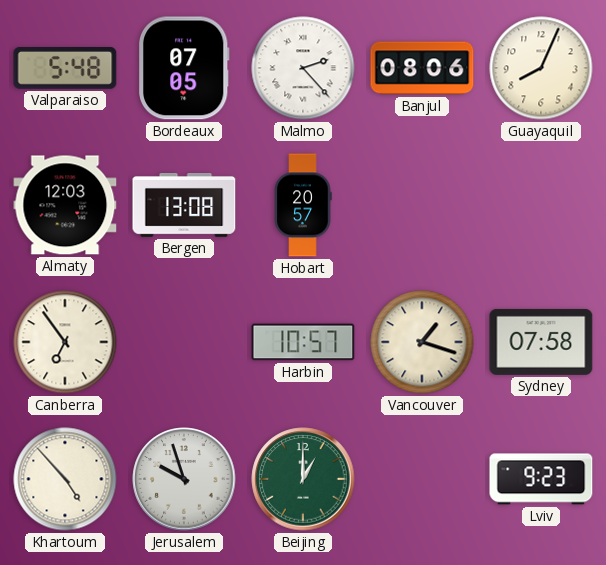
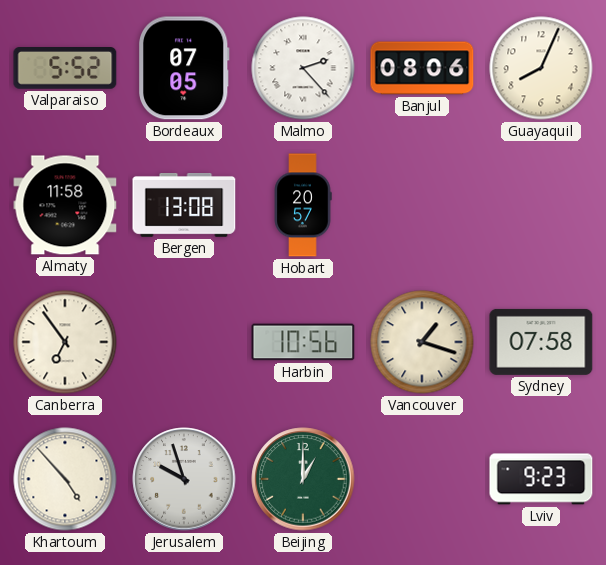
Valparaiso: 5:48 -> 5:52
Almaty: 12:03 -> 11:58
Harbin: 10:57 -> 10:56
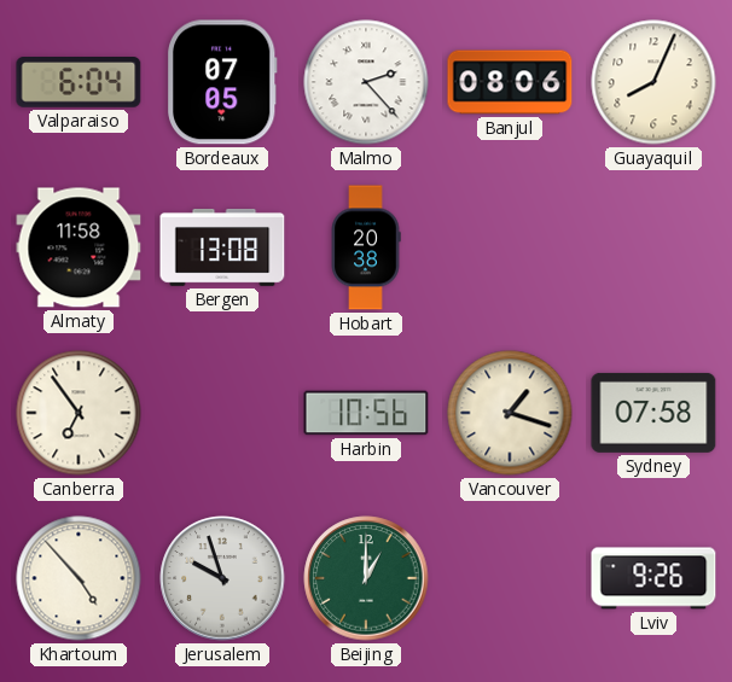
Valparaiso: 5:52 -> 6:04
Hobart: 20:57 -> 20:38
Lviv: 9:23 -> 9:26
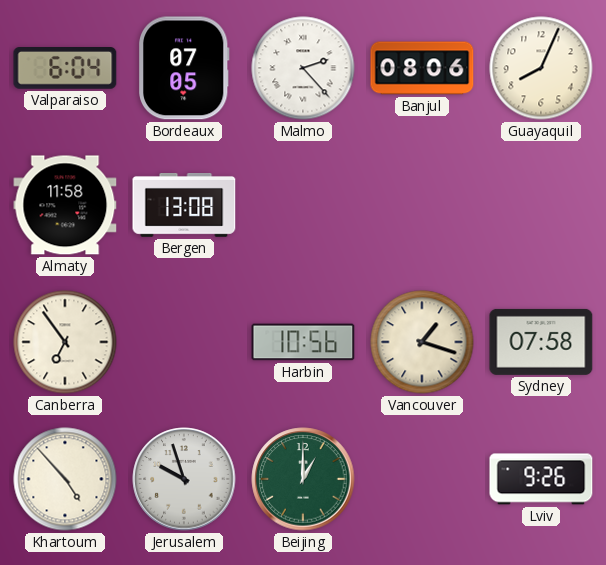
Hobart: 20:38 -> none
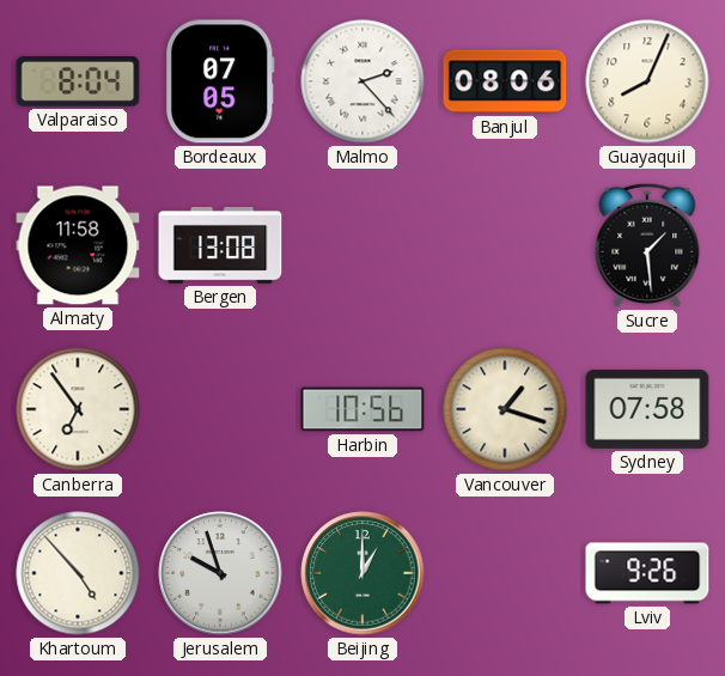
Valparaiso: 6:04 -> 8:04
Sucre: none -> 1:29
